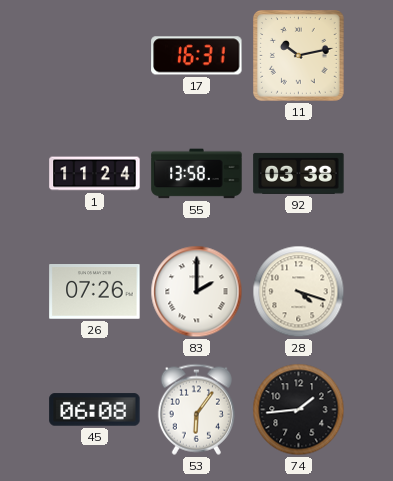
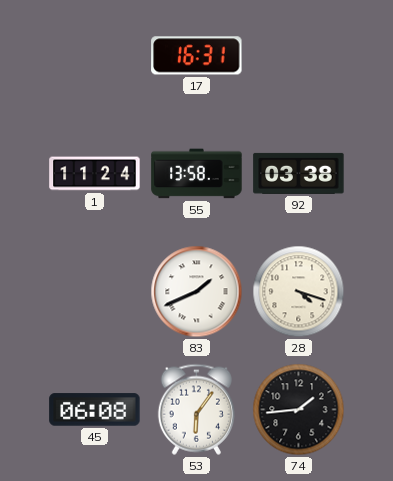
11: 10:13 -> none
26: 07:26 -> none
83: 2:00 -> 1:41
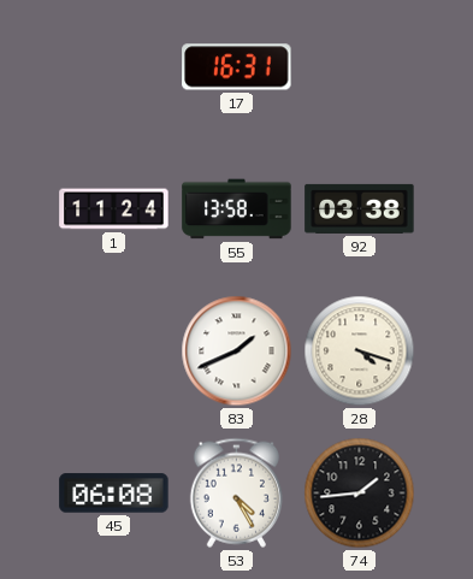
53: 6:06 -> 4:25
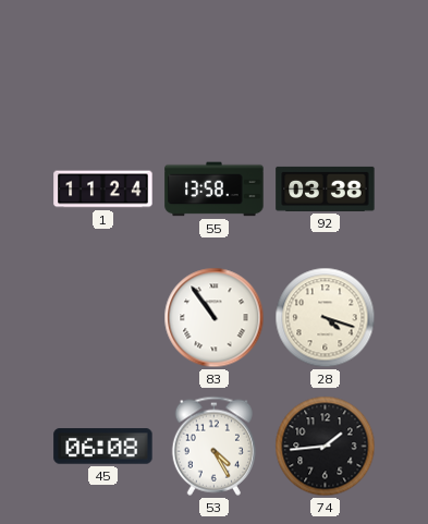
17: 16:31 -> none
83: 1:41 -> 10:54
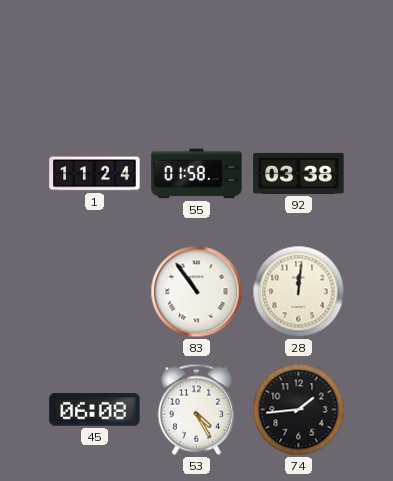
55: 13:58 -> 01:58
28: 4:18 -> 12:01
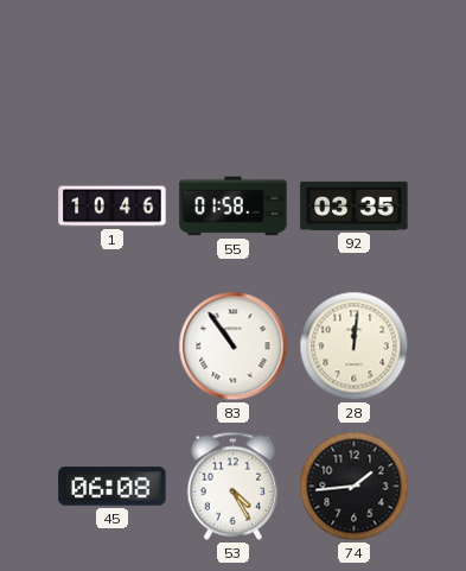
1: 11:24 -> 10:46
92: 03:38 -> 03:35
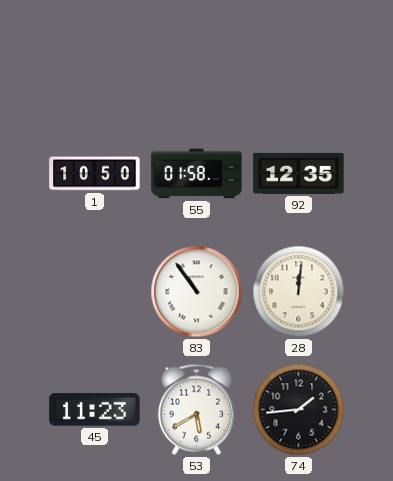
1: 10:46 -> 10:50
92: 03:35 -> 12:35
45: 06:08 -> 11:23
53: 4:25 -> 5:40
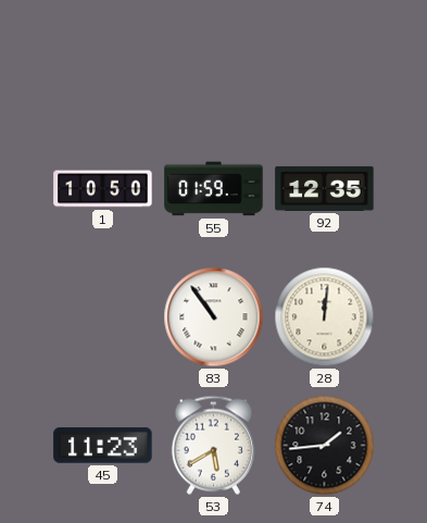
55: 01:58 -> 01:59
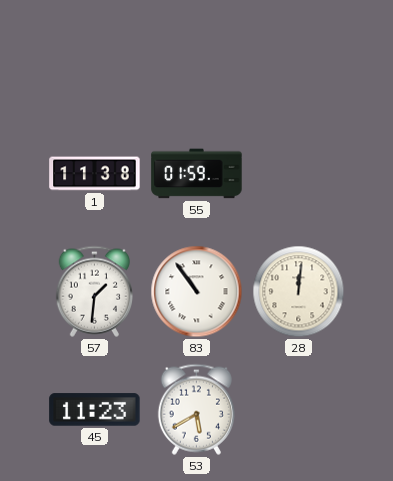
1: 10:50 -> 11:38
92: 12:35 -> none
57: none -> 1:31
74: 1:44 -> none
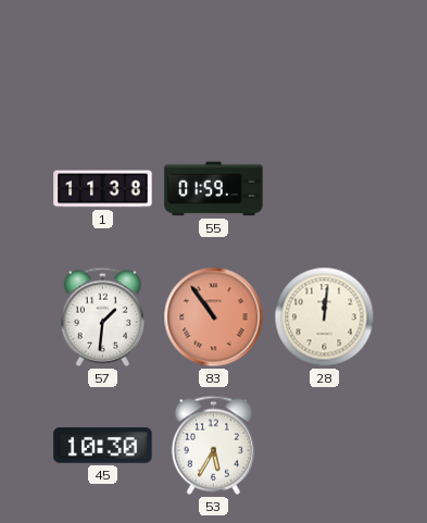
83 dial: white -> salmon
45: 11:23 -> 10:30
53: 5:40 -> 5:35
